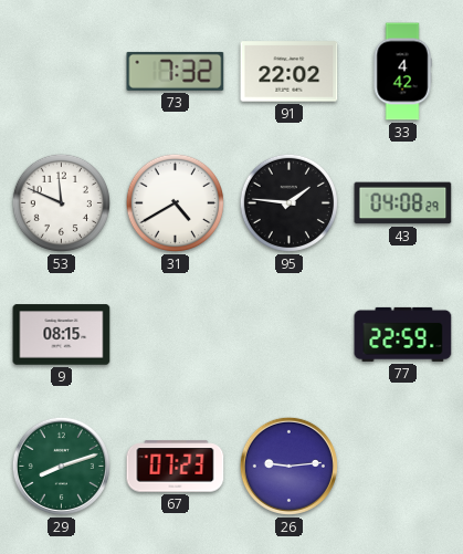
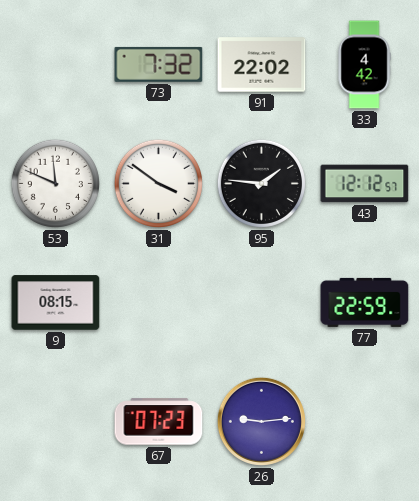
31: 4:40 -> 3:51
43: 04:08 -> 12:12
29: 8:12 -> none
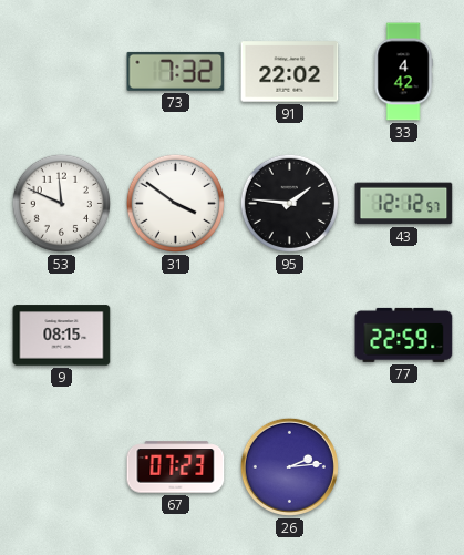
26: 9:14 -> 2:14
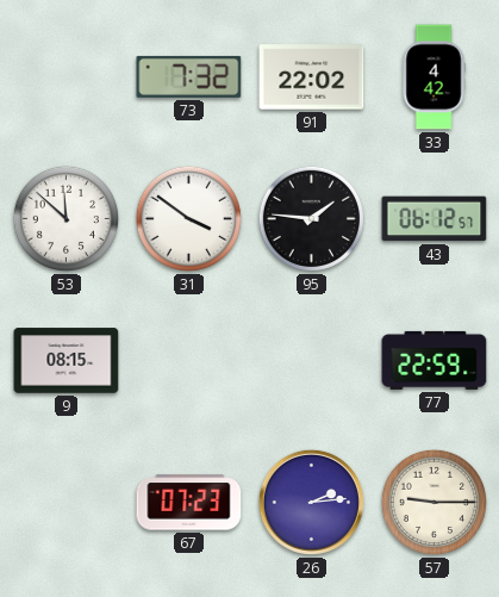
53: 11:49 -> 11:52
43: 12:12 -> 06:12
57: none -> 9:15
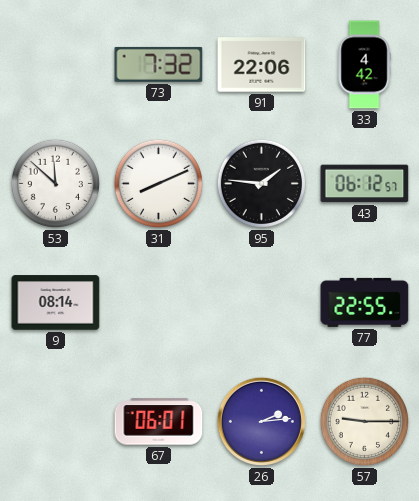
91: 22:02 -> 22:06
31: 3:51 -> 8:11
9: 08:15 -> 08:14
77: 22:59 -> 22:55
67: 07:23 -> 06:01
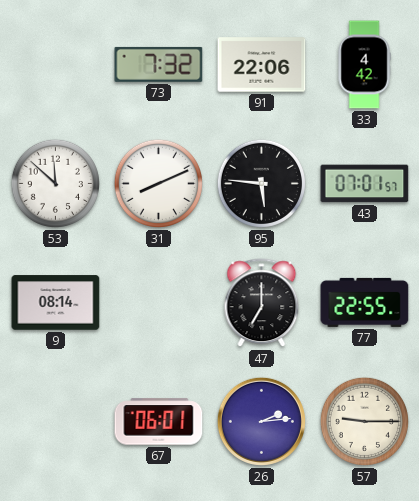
95: 1:46 -> 5:46
43: 06:12 -> 07:01
47: none -> 7:00
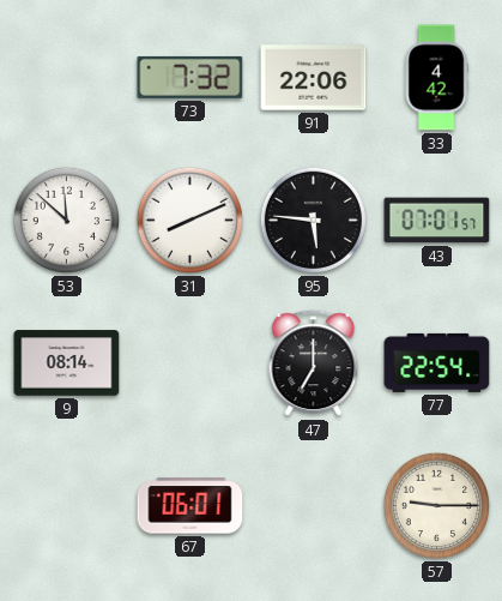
77: 22:55 -> 22:54
26: 2:14 -> none
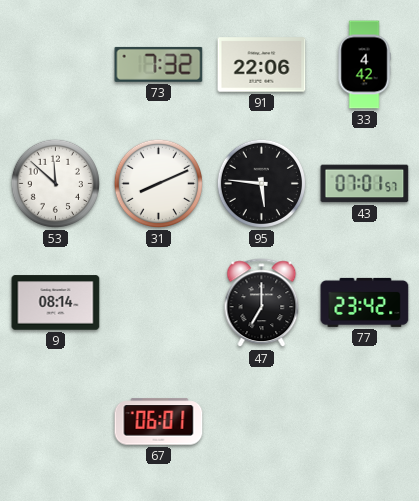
77: 22:54 -> 23:42
57: 9:15 -> none
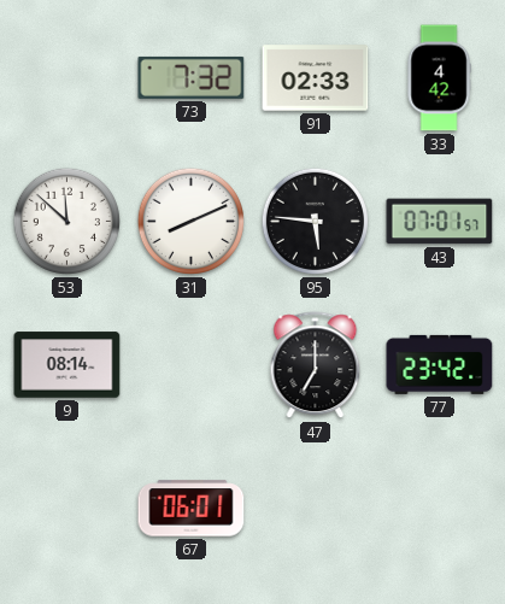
91: 22:06 -> 02:33
